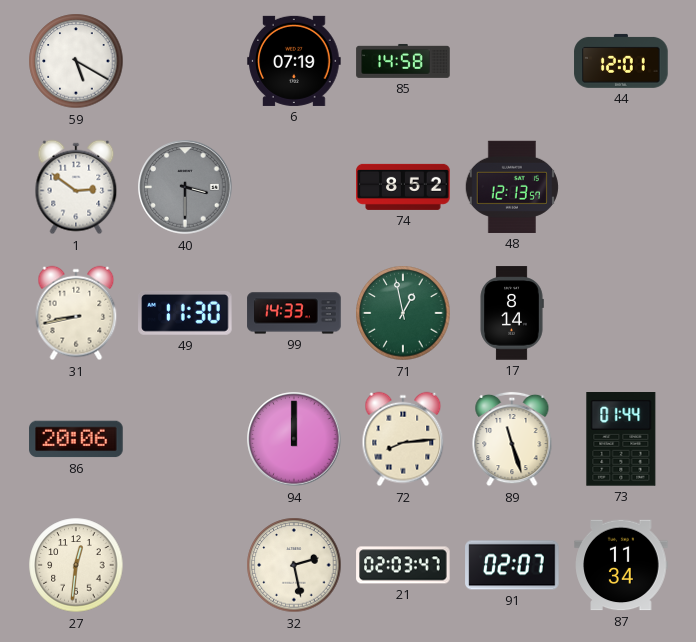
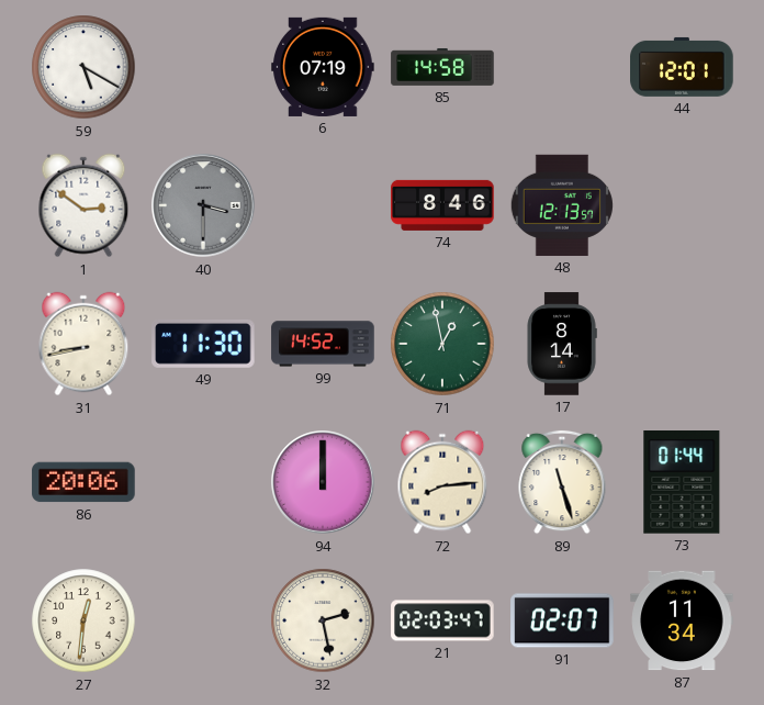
74: 8:52 -> 8:46
99: 14:33 -> 14:52
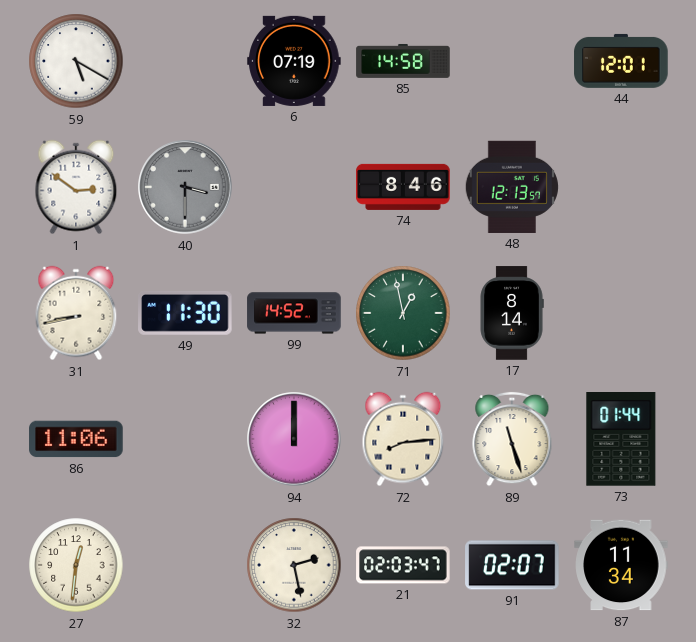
86: 20:06 -> 11:06
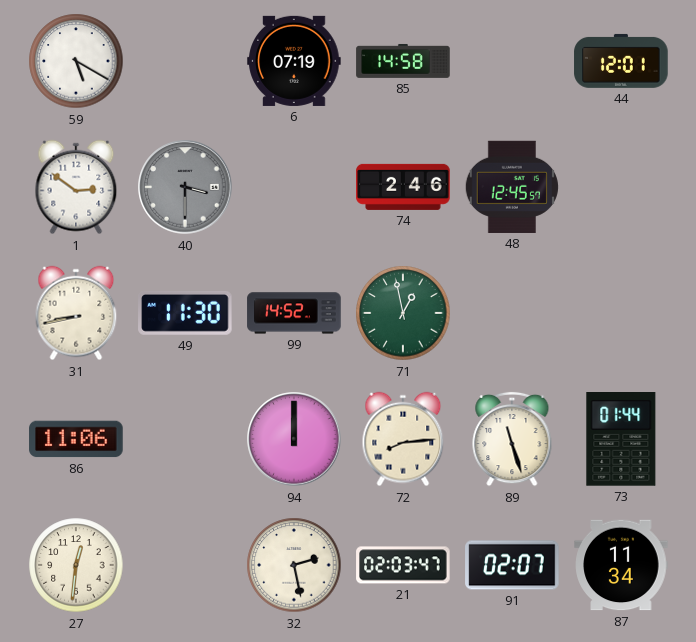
74: 8:46 -> 2:46
48: 12:13 -> 12:45
17: 8:14 -> none
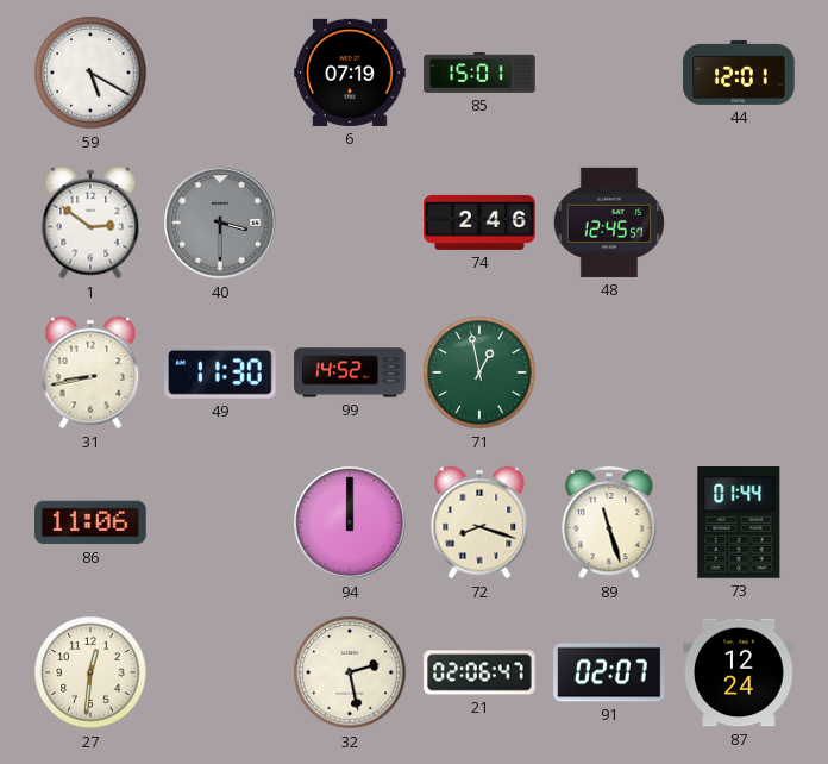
85: 14:58 -> 15:01
72: 8:14 -> 8:18
21: 02:03 -> 02:06
87: 11:34 -> 12:24
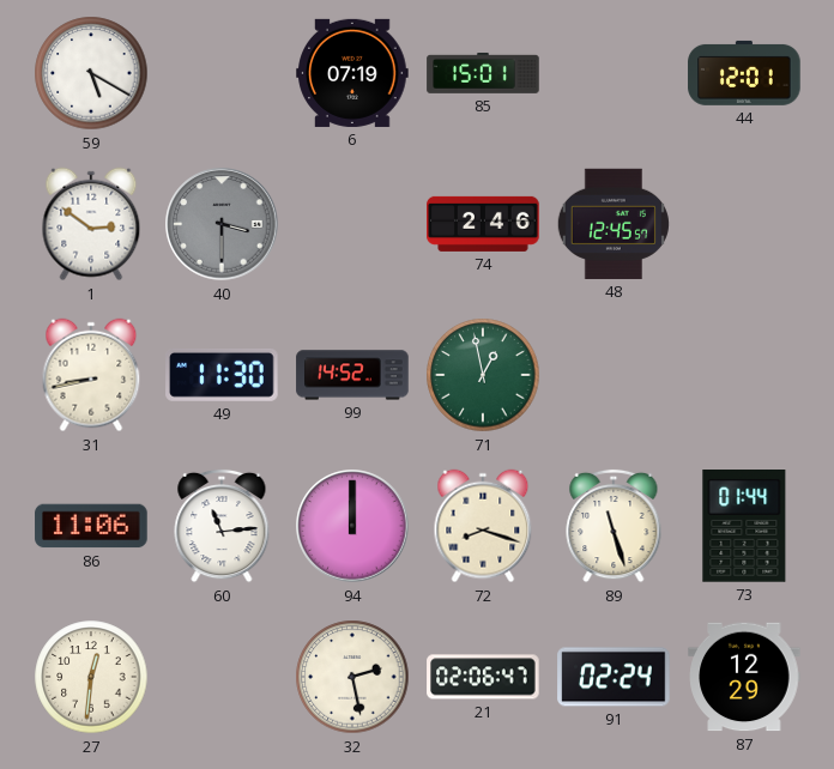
60: none -> 11:14
91: 02:07 -> 02:24
87: 12:24 -> 12:29
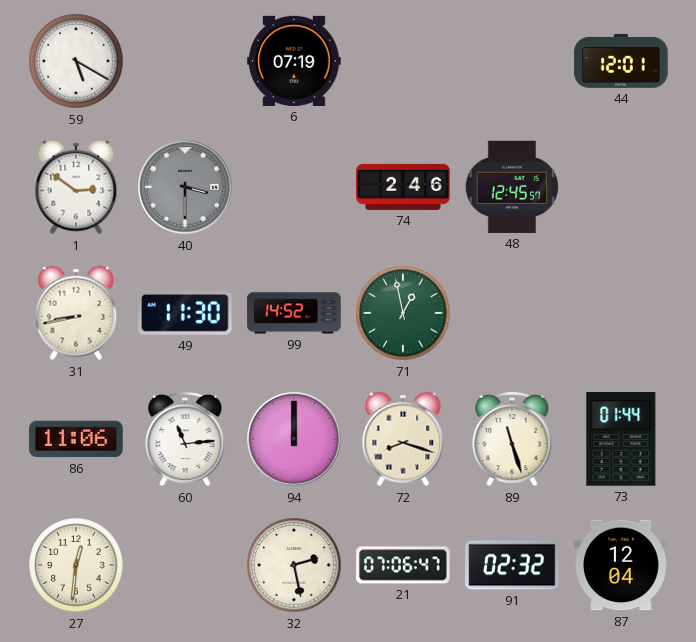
85: 15:01 -> none
21: 02:06 -> 07:06
91: 02:24 -> 02:32
87: 12:29 -> 12:04
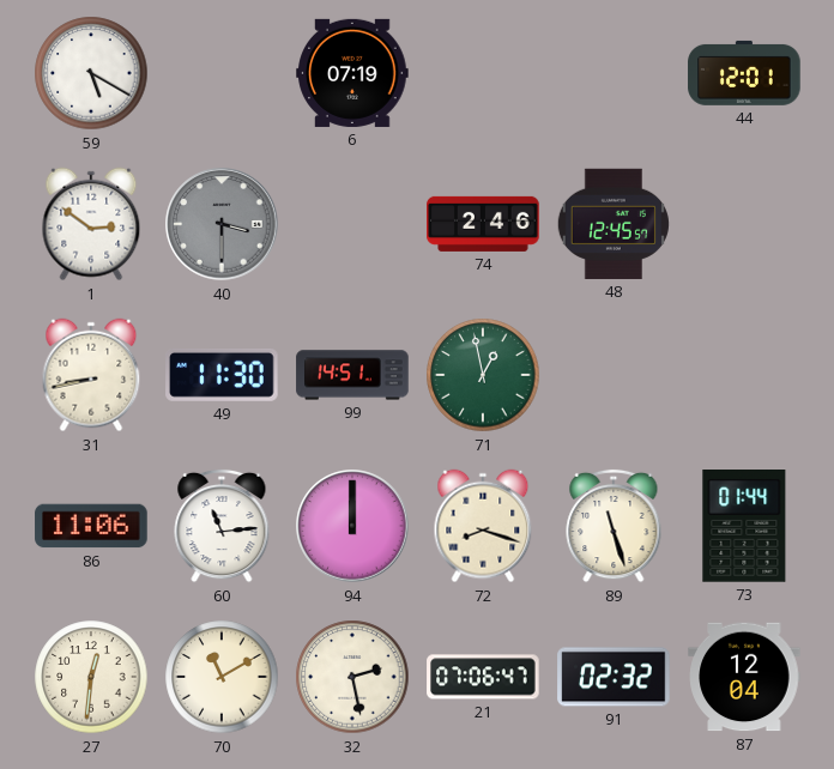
99: 14:52 -> 14:51
70: none -> 11:10
